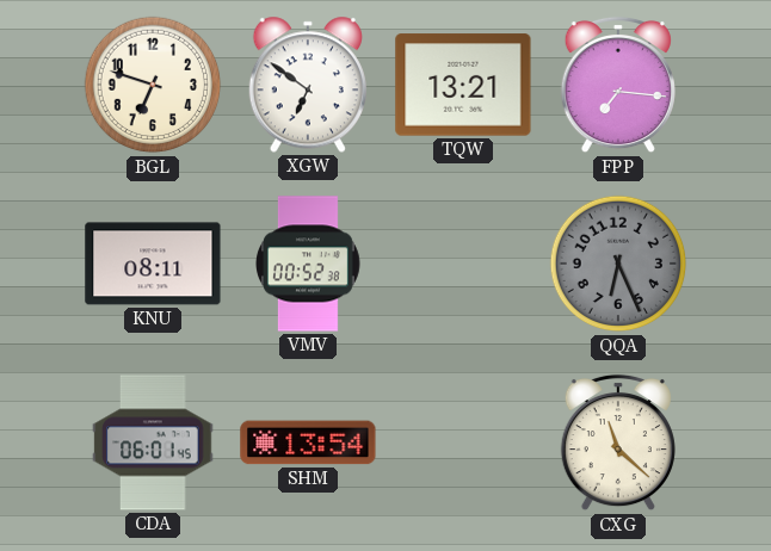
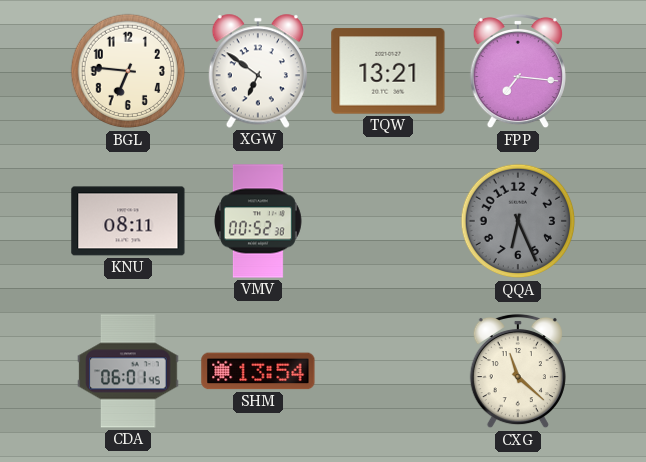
BGL: 6:48 -> 6:46
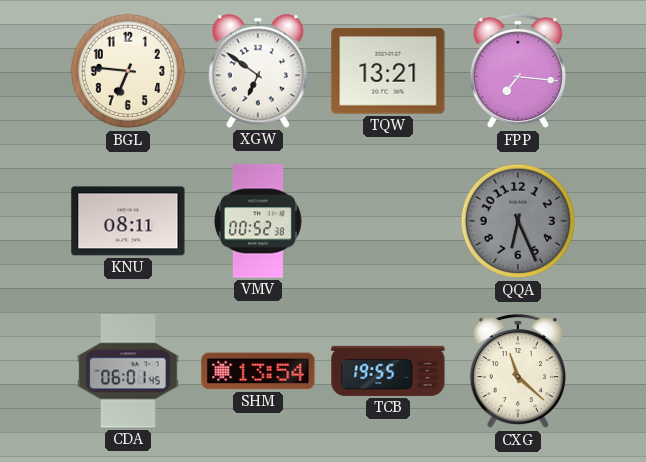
TCB: none -> 19:55
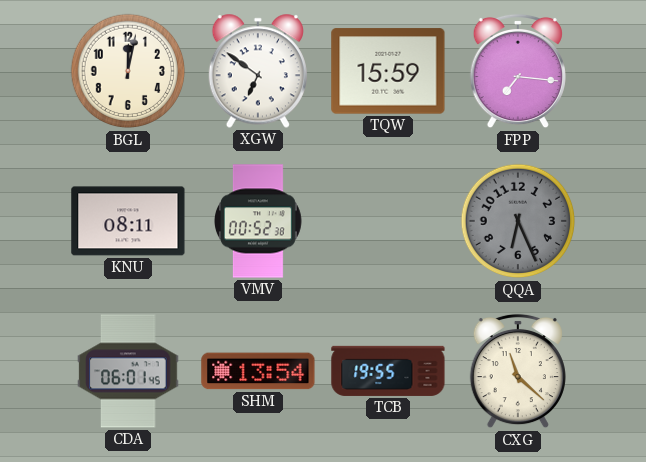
BGL: 6:46 -> 12:02
TQW: 13:21 -> 15:59
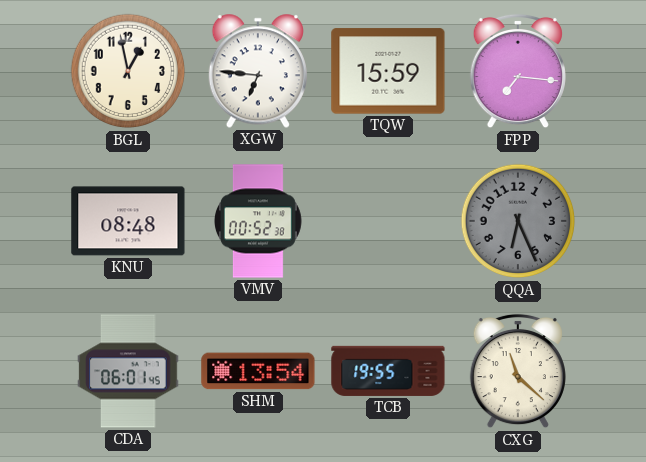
BGL: 12:02 -> 12:58
XGW: 6:51 -> 6:46
KNU: 08:11 -> 08:48
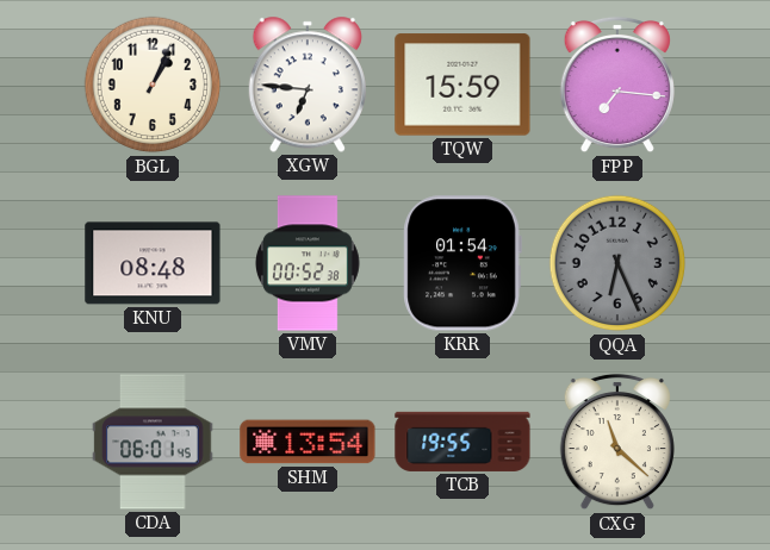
BGL: 12:58 -> 1:04
KRR: none -> 01:54
